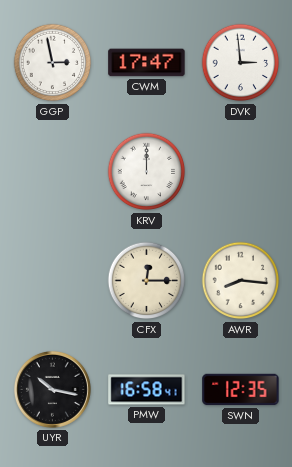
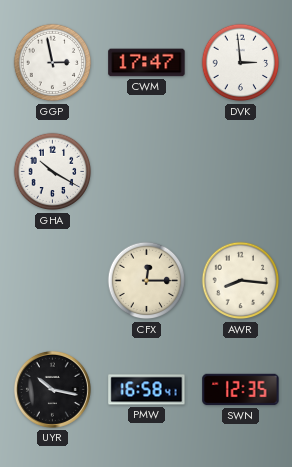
GHA: none -> 10:20
KRV: 12:00 -> none
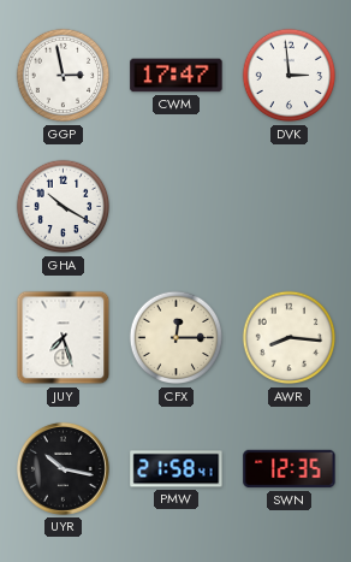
JUY: none -> 7:27
PMW: 16:58 -> 21:58
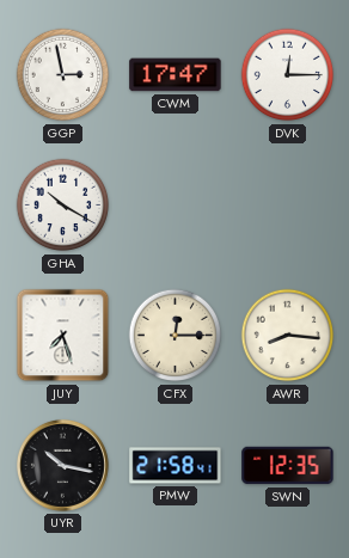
DVK: 2:59 -> 12:15
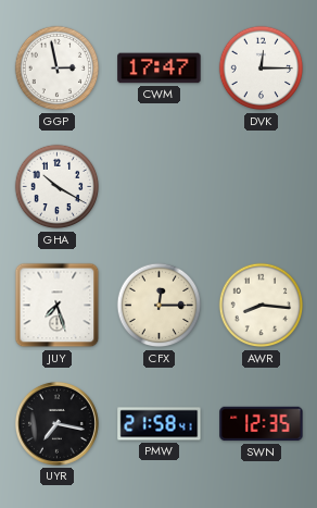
UYR: 10:17 -> 7:17
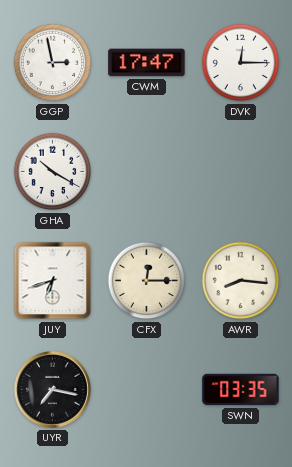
JUY: 7:27 -> 6:42
PMW: 21:58 -> none
SWN: 12:35 -> 03:35
